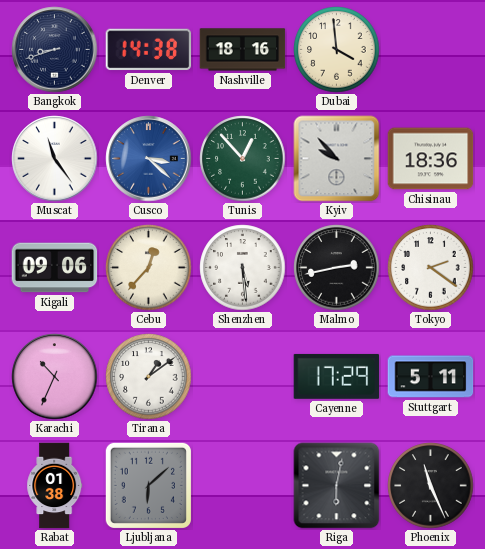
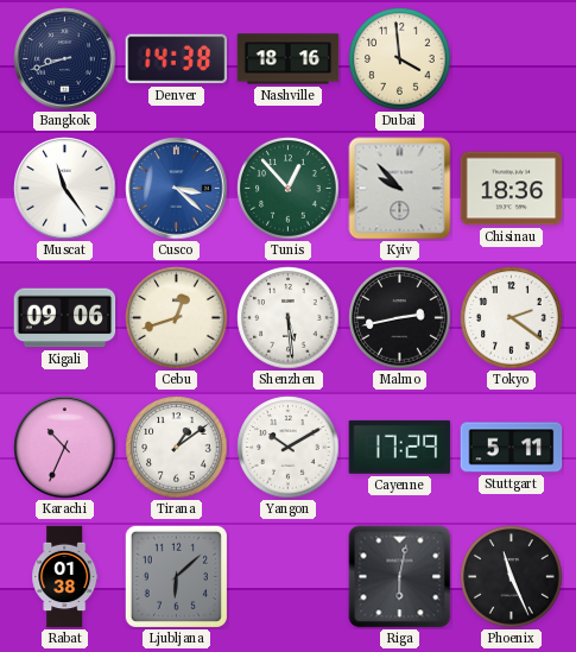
Cebu: 12:37 -> 12:42
Yangon: none -> 10:10
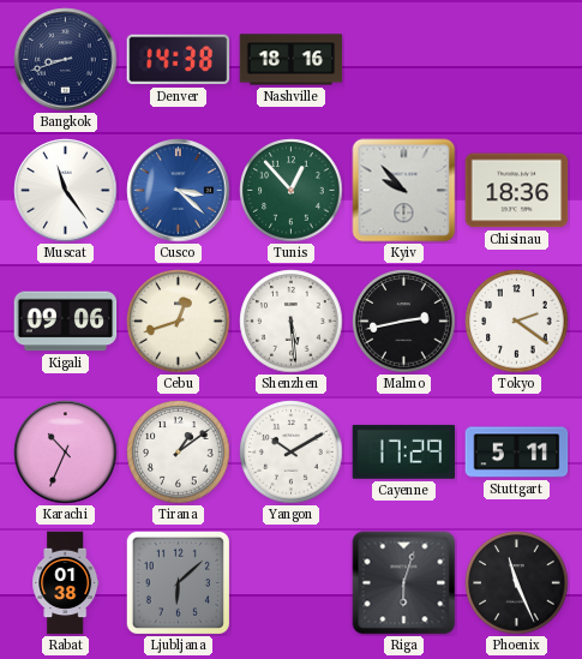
Dubai: 3:59 -> none
Riga: 6:02 -> 6:03
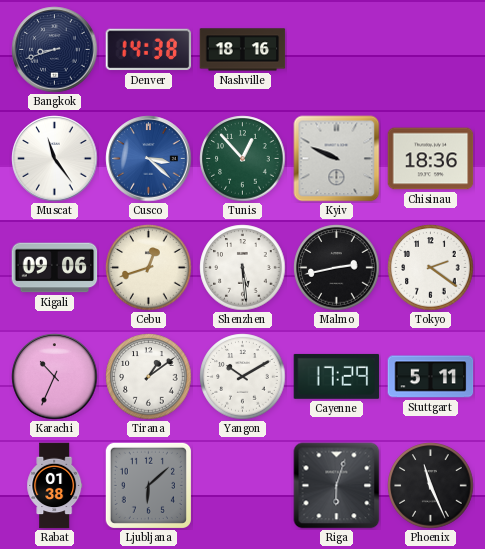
Kyiv: 9:53 -> 9:49
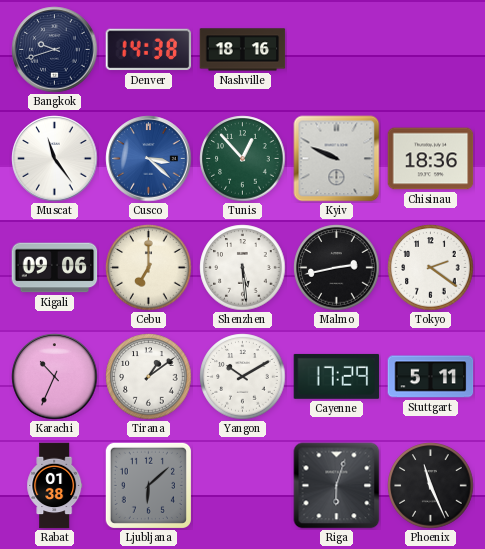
Bangkok: 8:42 -> 9:42
Cebu: 12:42 -> 7:00
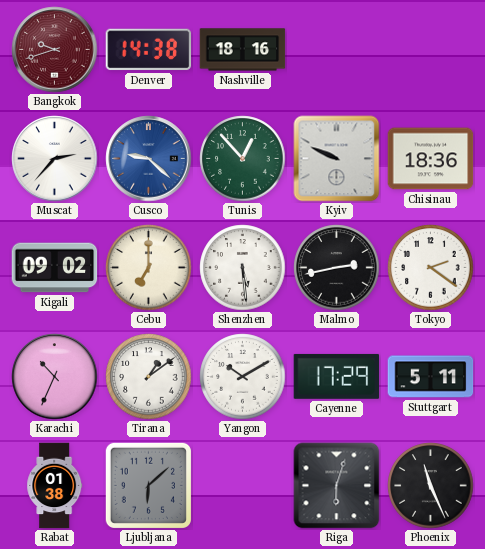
Bangkok dial: navy -> burgundy
Muscat: 11:24 -> 2:37
Cusco: 3:22 -> 9:22
Kigali: 09:06 -> 09:02
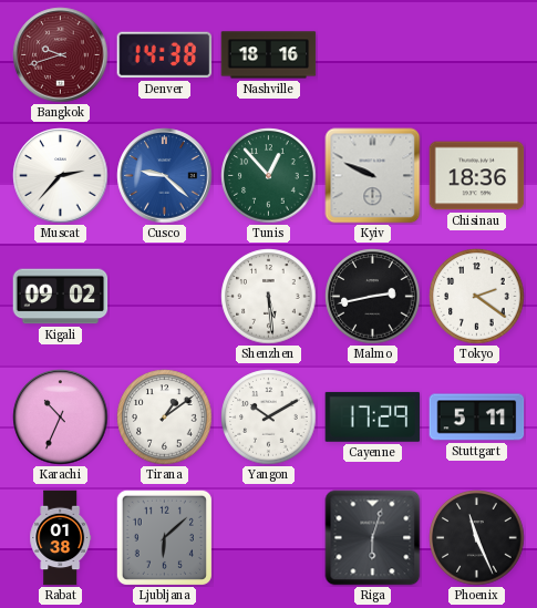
Cebu: 7:00 -> none
